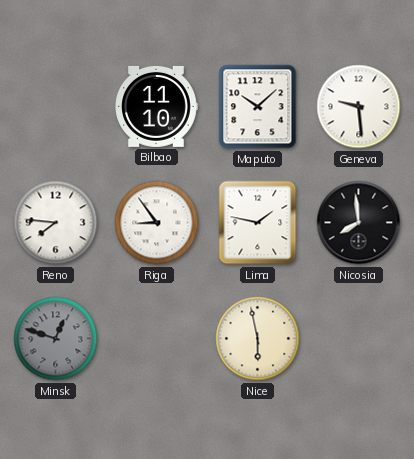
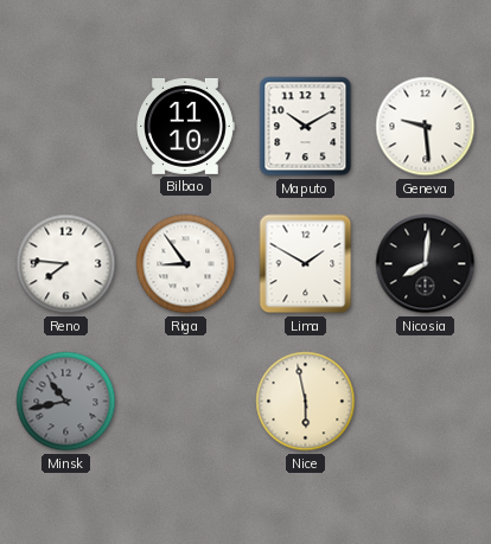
Maputo: 10:08 -> 10:10
Lima: 1:47 -> 1:50
Nicosia: 7:59 -> 8:01
Minsk: 12:48 -> 10:43
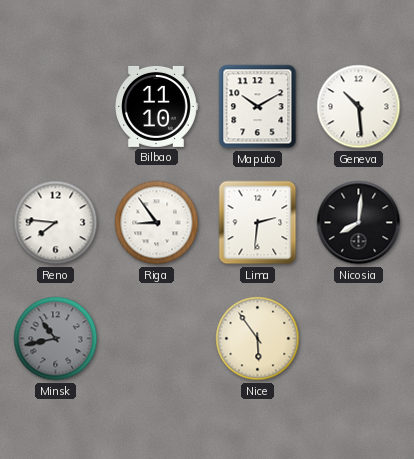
Geneva: 9:29 -> 10:29
Lima: 1:50 -> 2:31
Nice: 5:58 -> 5:54
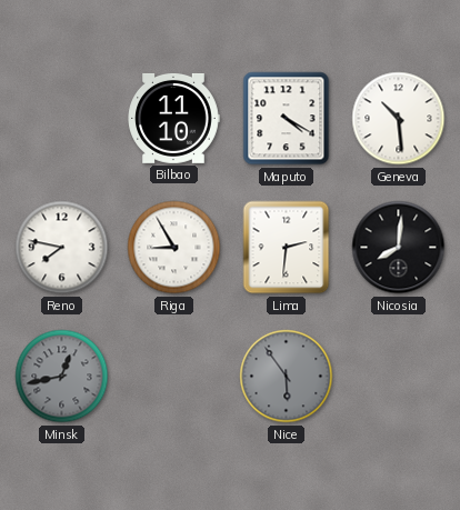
Maputo: 10:10 -> 4:20
Reno: 7:46 -> 7:47
Riga: 8:54 -> 8:55
Minsk: 10:43 -> 12:43
Nice dial: cream -> grey
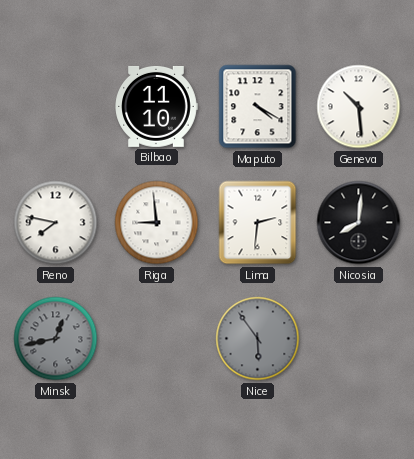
Riga: 8:55 -> 8:59
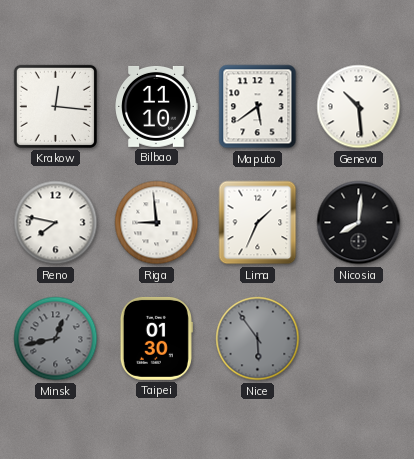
Krakow: none -> 12:16
Maputo: 4:20 -> 5:39
Lima: 2:31 -> 1:34
Taipei: none -> 01:30
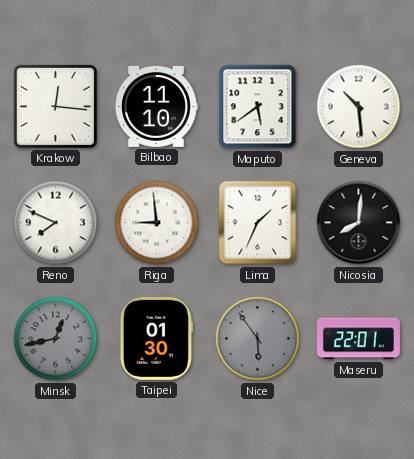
Reno: 7:47 -> 7:49
Maseru: none -> 22:01
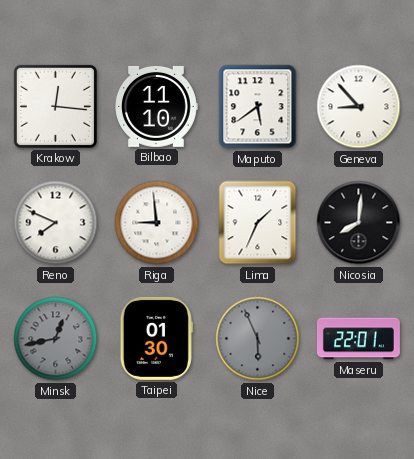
Geneva: 10:29 -> 8:53
Nice: 5:54 -> 5:56
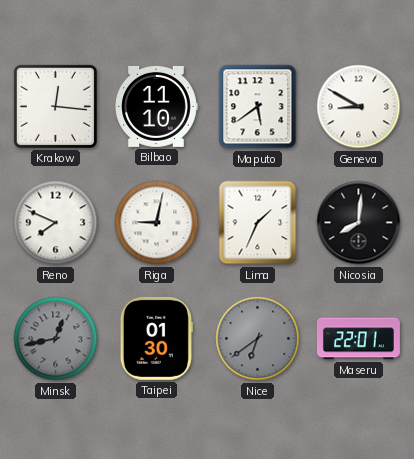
Geneva: 8:53 -> 8:50
Riga: 8:59 -> 9:02
Nice: 5:56 -> 6:39
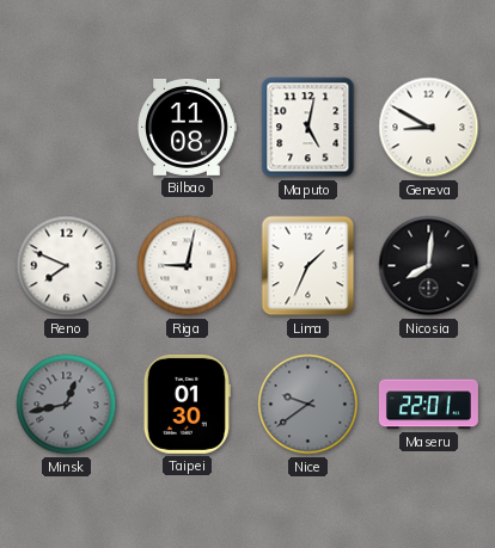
Krakow: 12:16 -> none
Bilbao: 11:10 -> 11:08
Maputo: 5:39 -> 5:02
Nice: 6:39 -> 9:39
